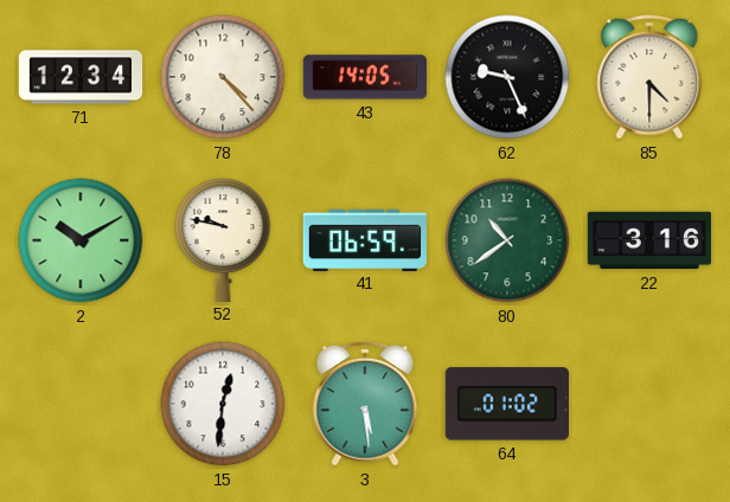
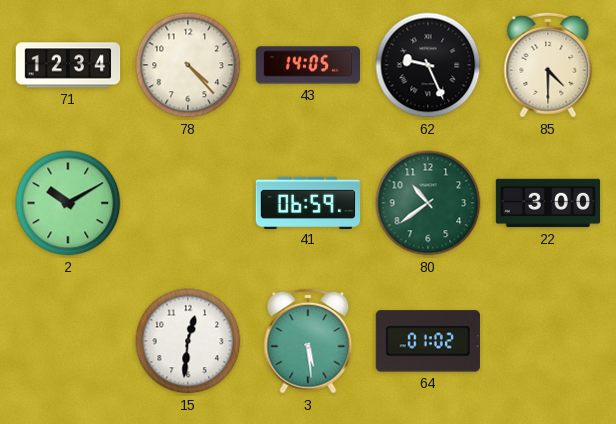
52: 9:47 -> none
22: 3:16 -> 3:00
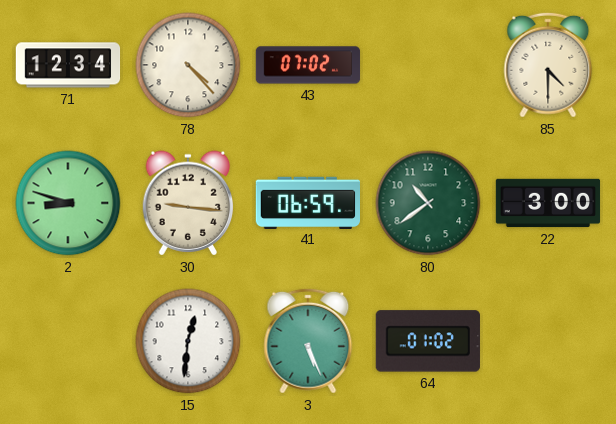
43: 14:05 -> 07:02
62: 9:26 -> none
2: 10:10 -> 8:48
30: none -> 9:16
3: 5:29 -> 5:26
